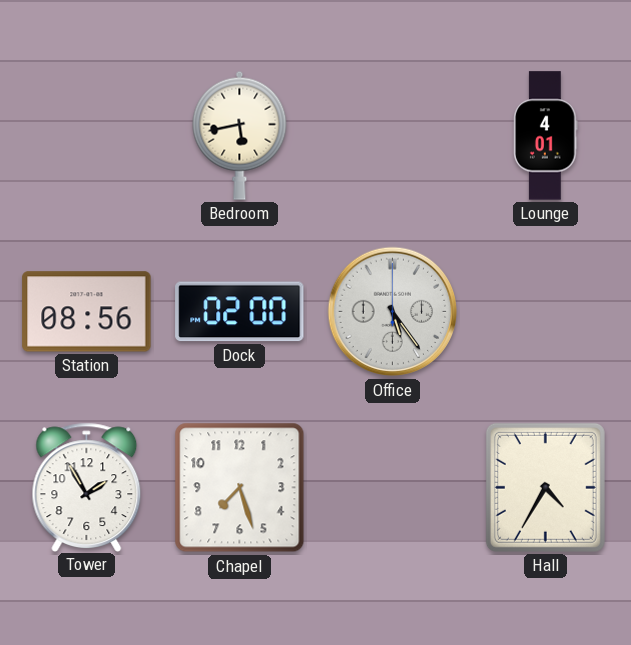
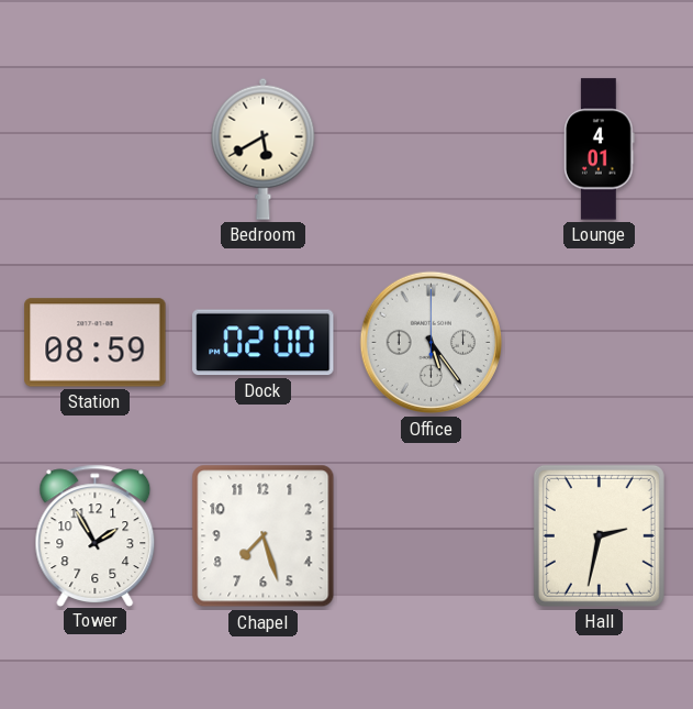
Bedroom: 5:43 -> 5:40
Station: 08:56 -> 08:59
Hall: 4:35 -> 2:32
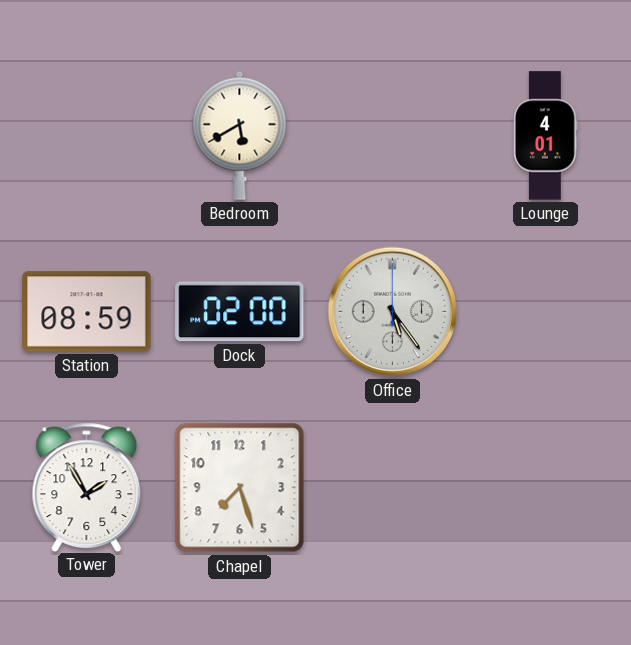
Hall: 2:32 -> none
